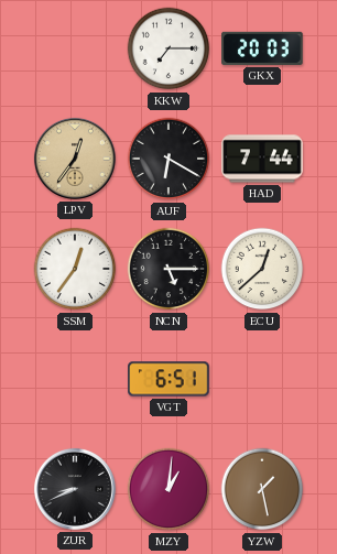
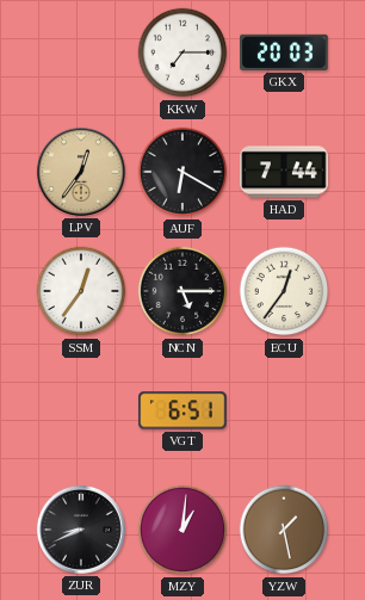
ECU: 12:38 -> 12:36
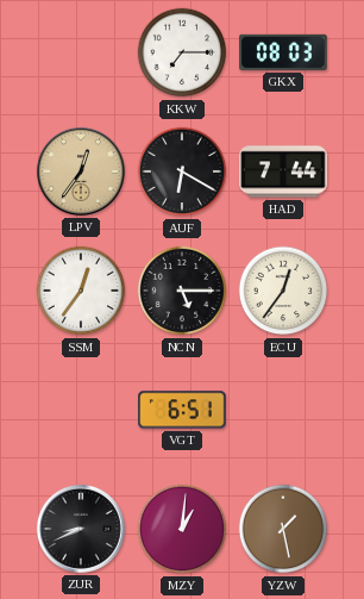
GKX: 20:03 -> 08:03
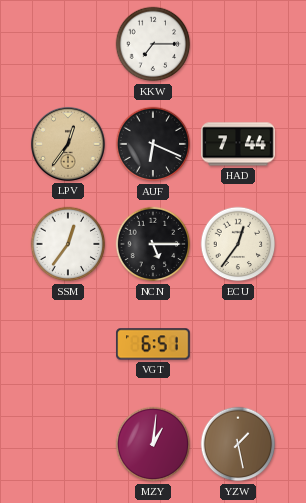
GKX: 08:03 -> none
AUF: 6:20 -> 6:19
ZUR: 8:41 -> none
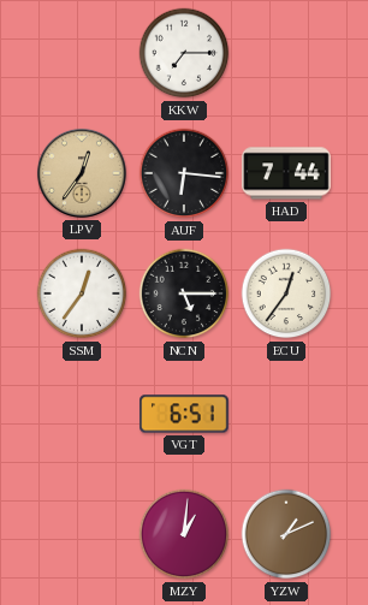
AUF: 6:19 -> 6:16
YZW: 1:28 -> 1:11
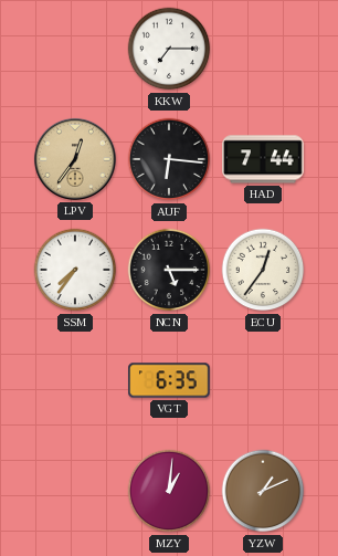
SSM: 12:36 -> 7:36
VGT: 6:51 -> 6:35
